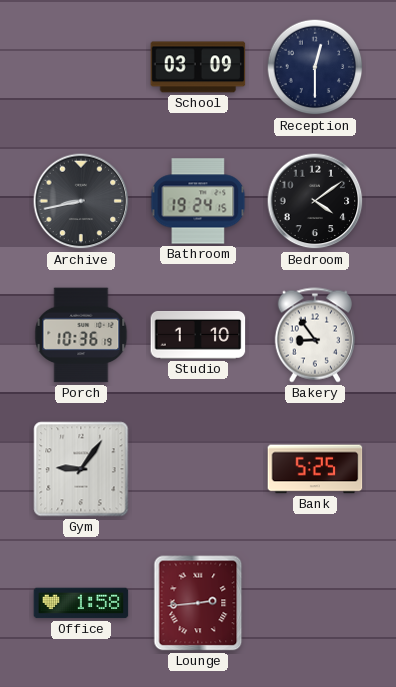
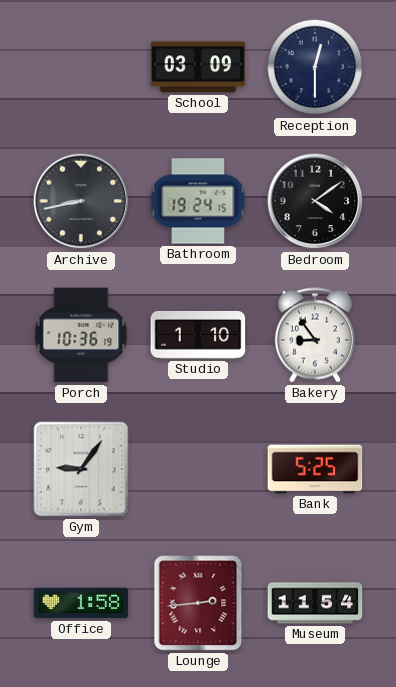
Museum: none -> 11:54
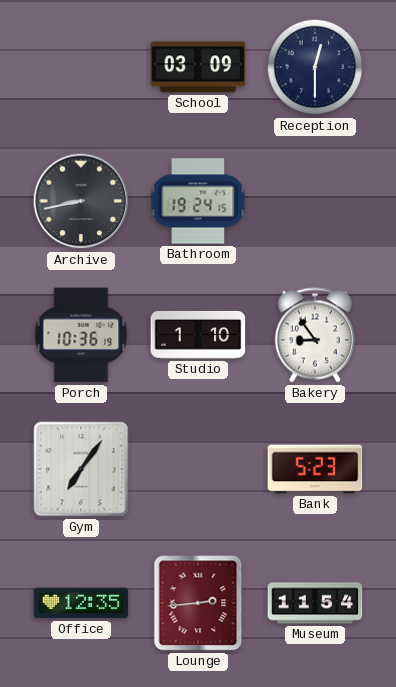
Bedroom: 4:09 -> none
Gym: 9:06 -> 7:06
Bank: 5:25 -> 5:23
Office: 1:58 -> 12:35
